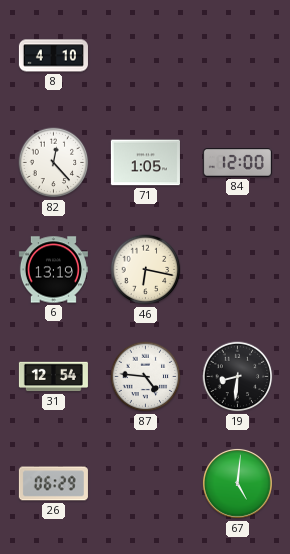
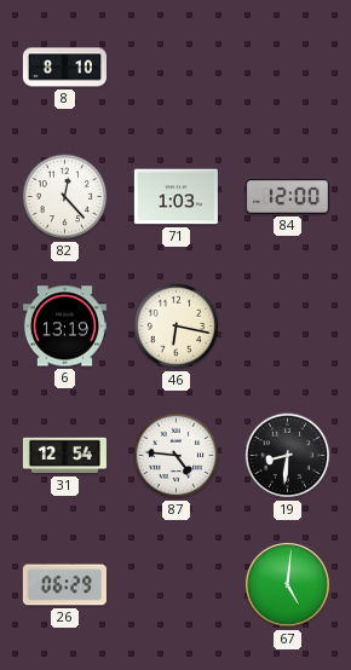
8: 4:10 -> 8:10
71: 1:05 -> 1:03
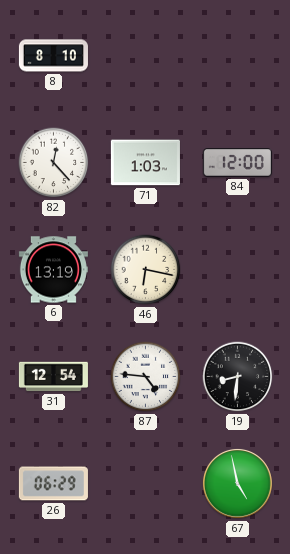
67: 5:01 -> 4:58
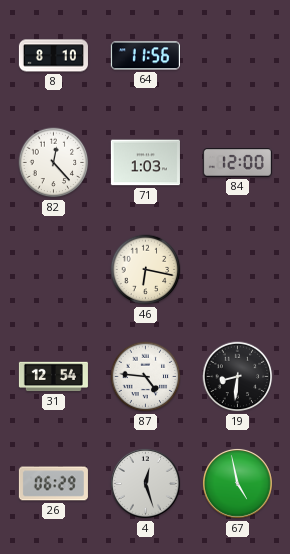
64: none -> 11:56
6: 13:19 -> none
4: none -> 12:27
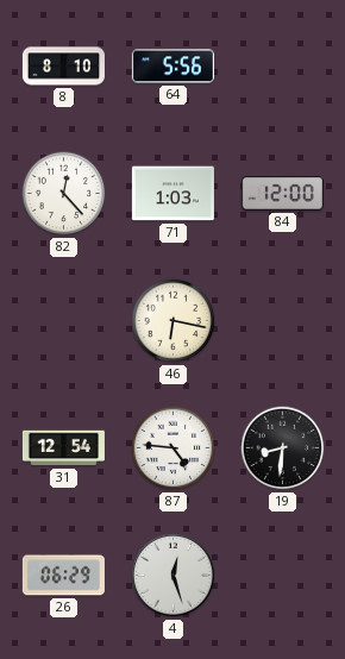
64: 11:56 -> 5:56
67: 4:58 -> none
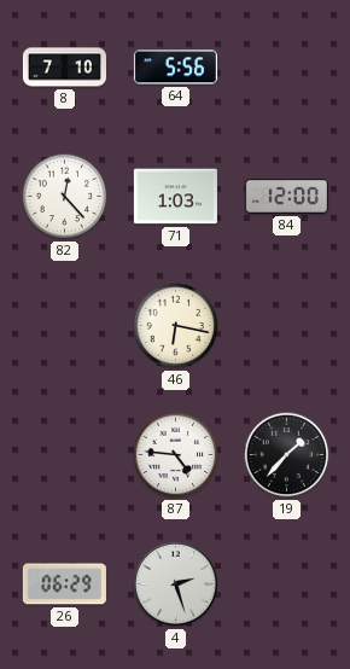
8: 8:10 -> 7:10
31: 12:54 -> none
19: 8:31 -> 1:37
4: 12:27 -> 2:27
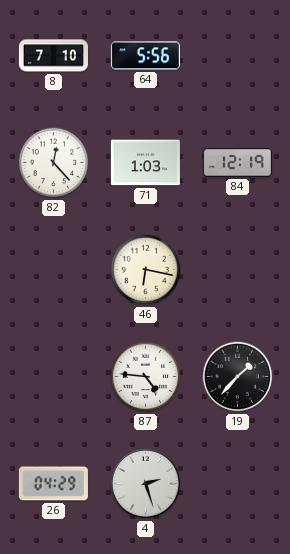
84: 12:00 -> 12:19
26: 06:29 -> 04:29
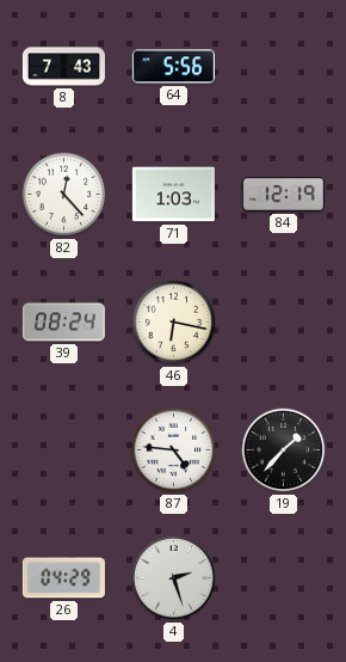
8: 7:10 -> 7:43
39: none -> 08:24
